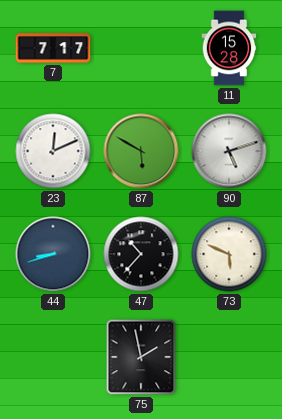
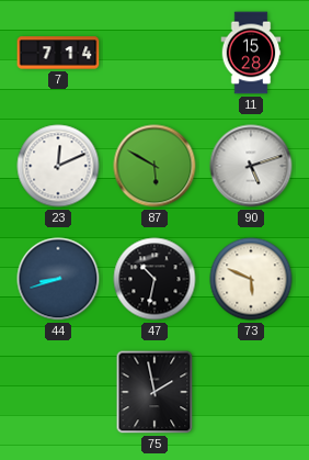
7: 7:17 -> 7:14
47: 10:37 -> 10:32
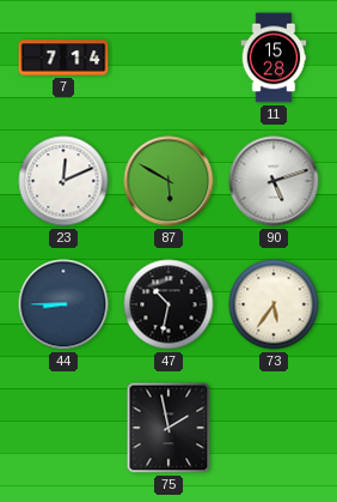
44: 8:42 -> 8:45
73: 5:49 -> 5:36
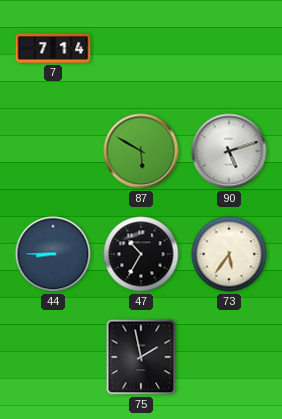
11: 15:28 -> none
23: 12:11 -> none
47: 10:32 -> 10:35
